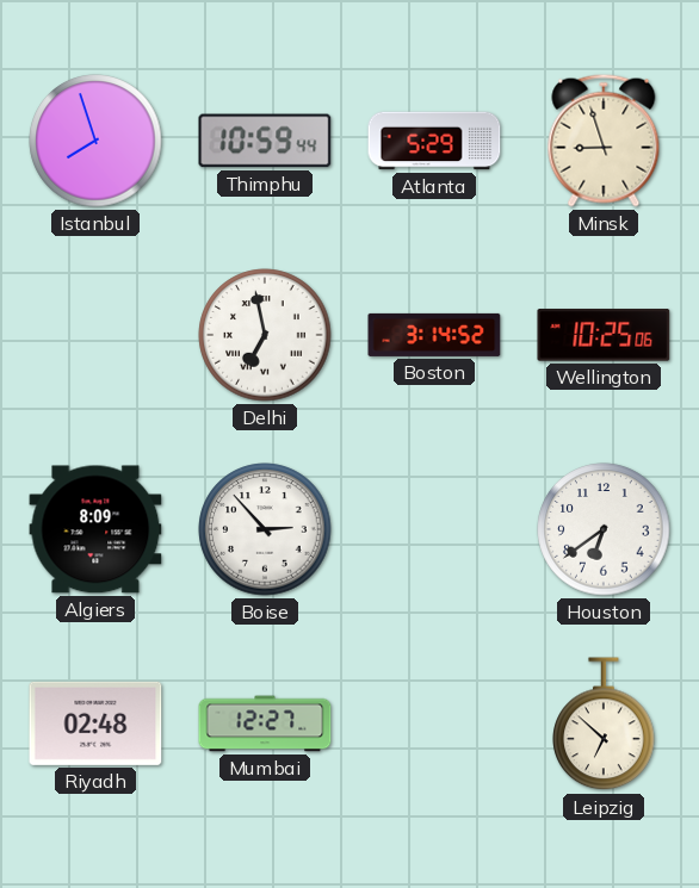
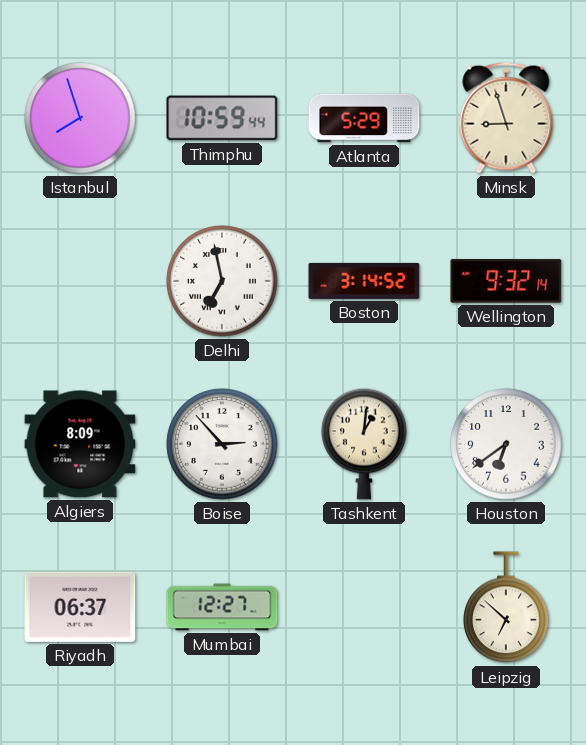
Wellington: 10:25 -> 9:32
Tashkent: none -> 1:01
Riyadh: 02:48 -> 06:37
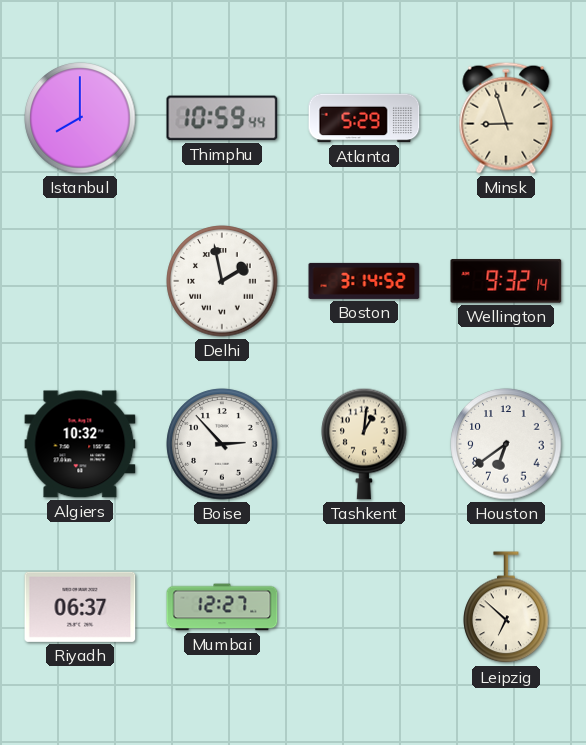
Istanbul: 7:57 -> 8:00
Delhi: 6:58 -> 1:58
Algiers: 8:09 -> 10:32
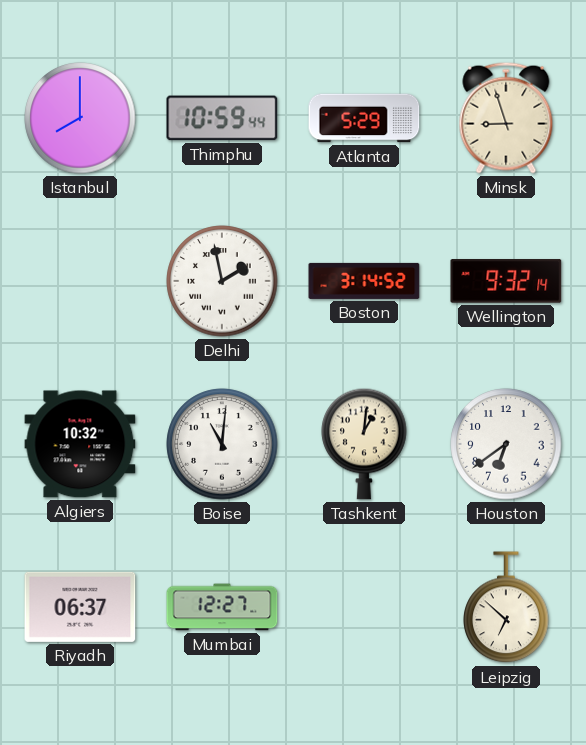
Boise: 2:53 -> 11:01
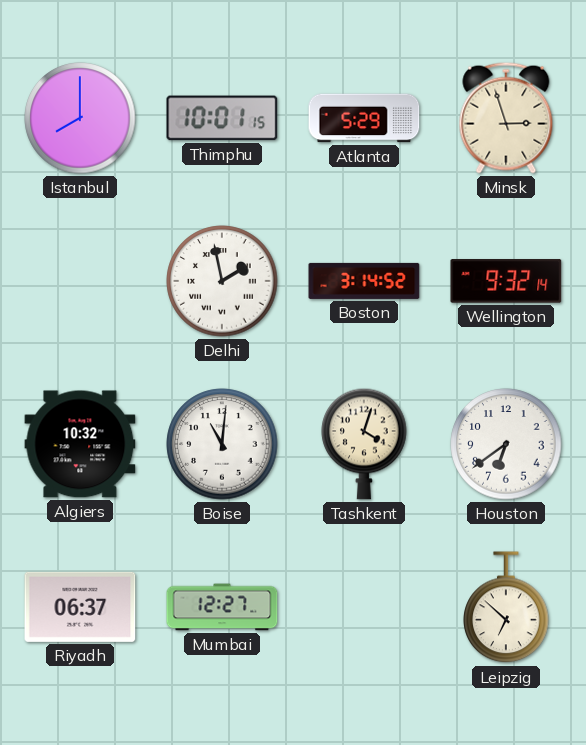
Thimphu: 10:59 -> 10:01
Minsk: 8:57 -> 2:57
Tashkent: 1:01 -> 4:03
